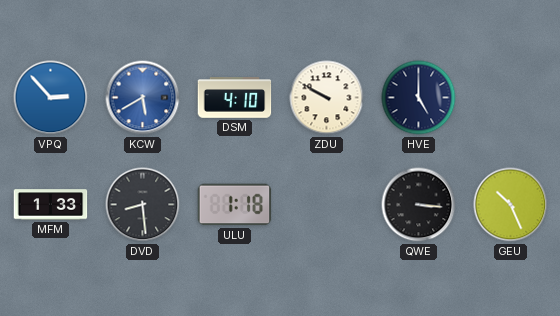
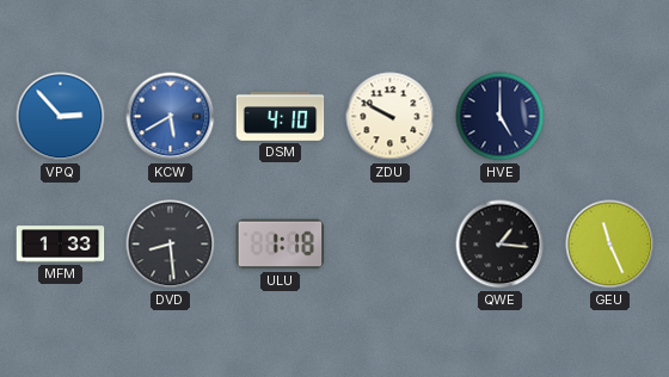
QWE: 3:16 -> 1:16
GEU: 10:26 -> 11:26
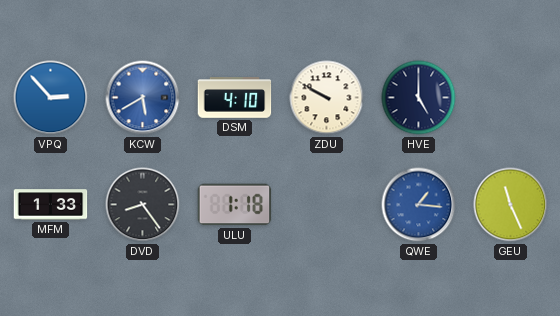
DVD: 8:29 -> 8:24
QWE dial: black -> blue
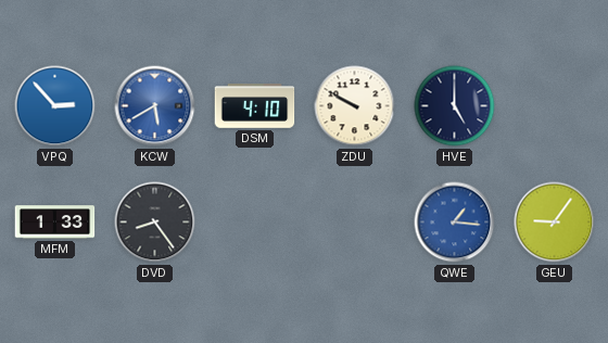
ULU: 1:18 -> none
GEU: 11:26 -> 9:06
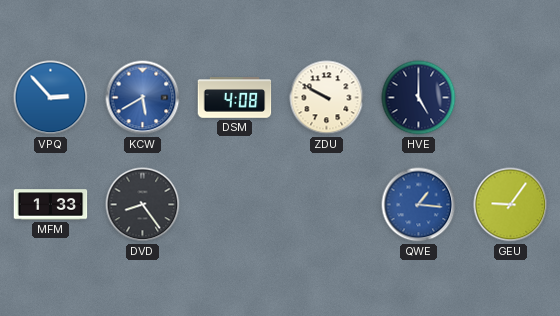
DSM: 4:10 -> 4:08
